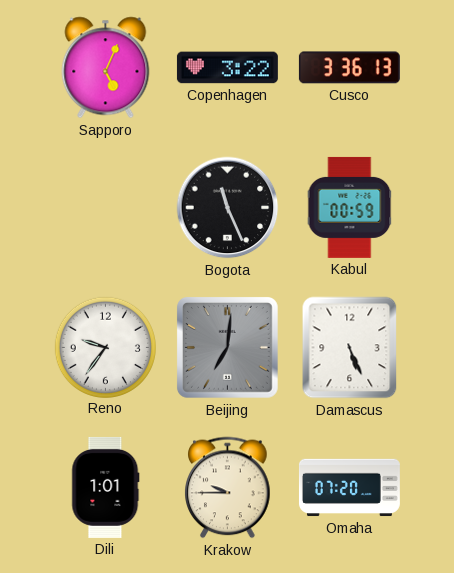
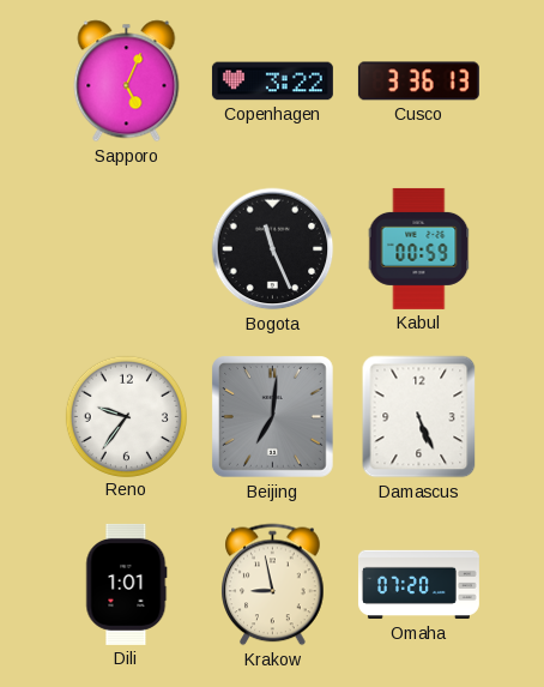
Krakow: 9:45 -> 8:58
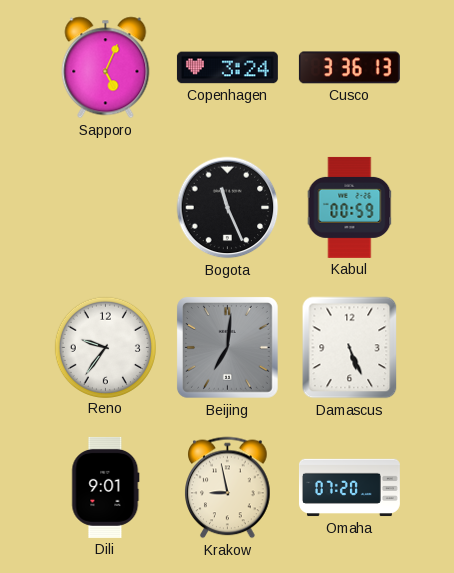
Copenhagen: 3:22 -> 3:24
Dili: 1:01 -> 9:01
